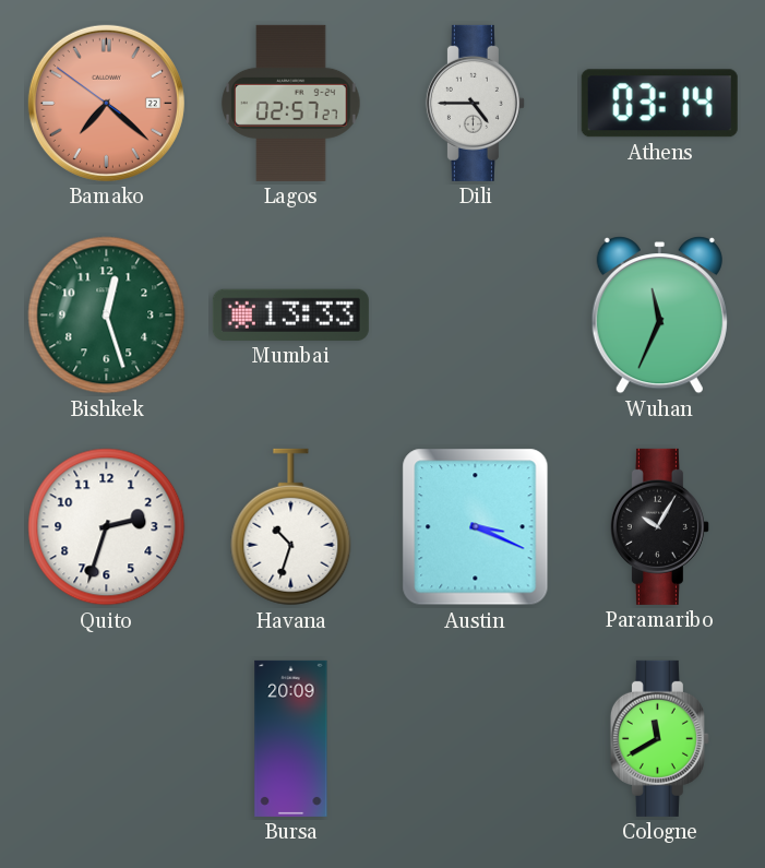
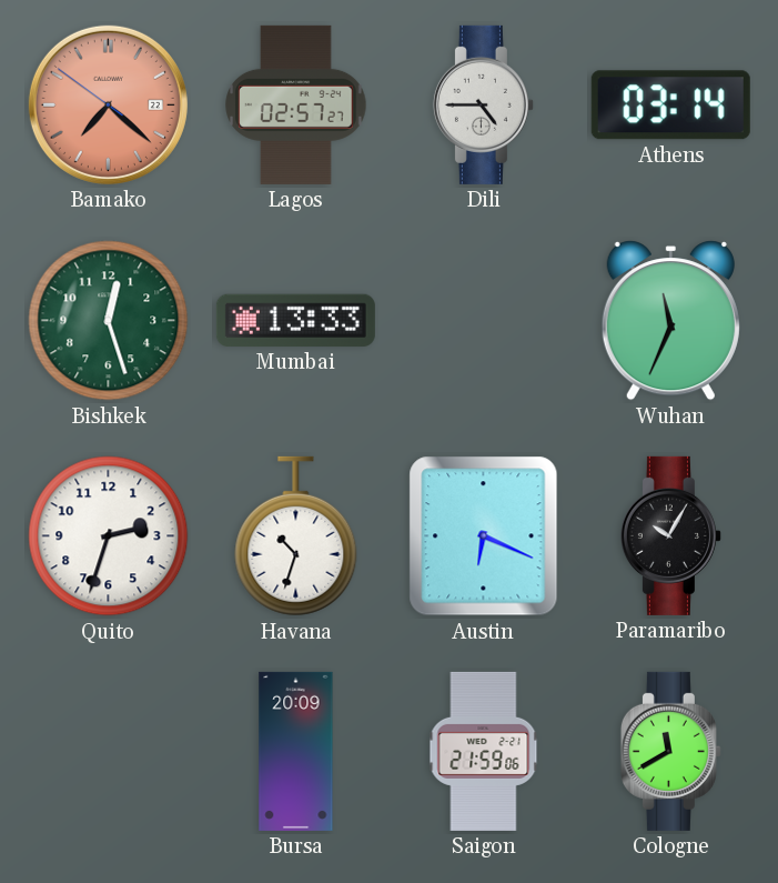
Austin: 3:19 -> 6:19
Saigon: none -> 21:59
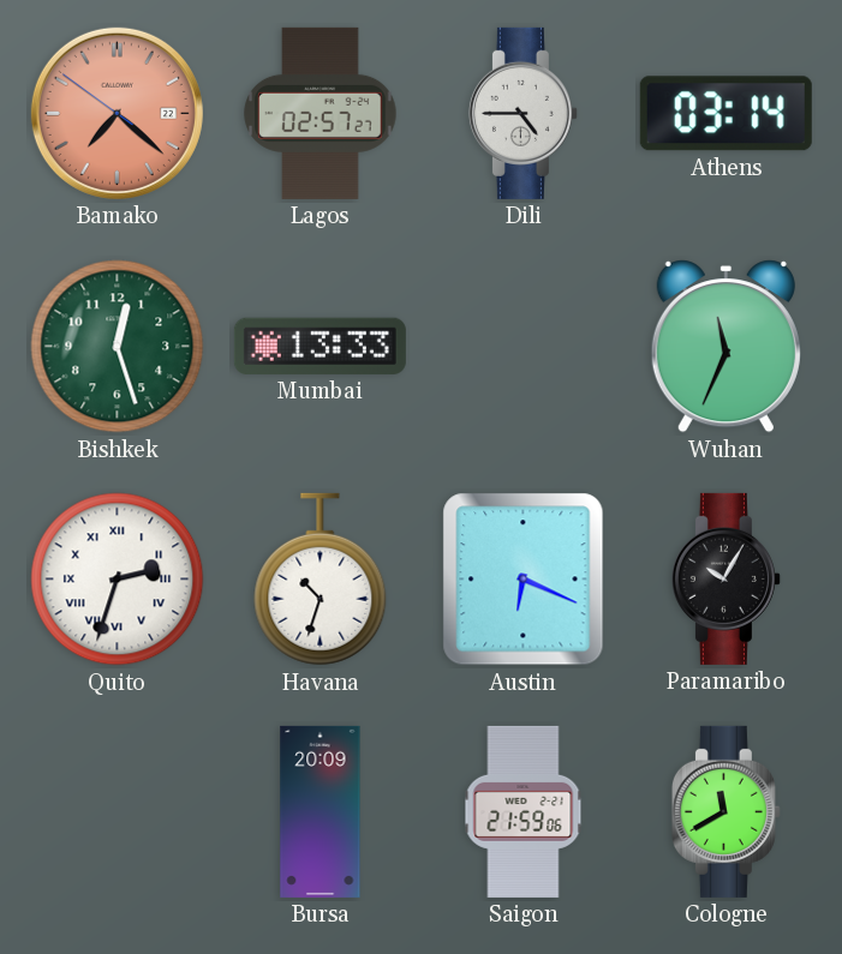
Quito numerals: Arabic -> Roman
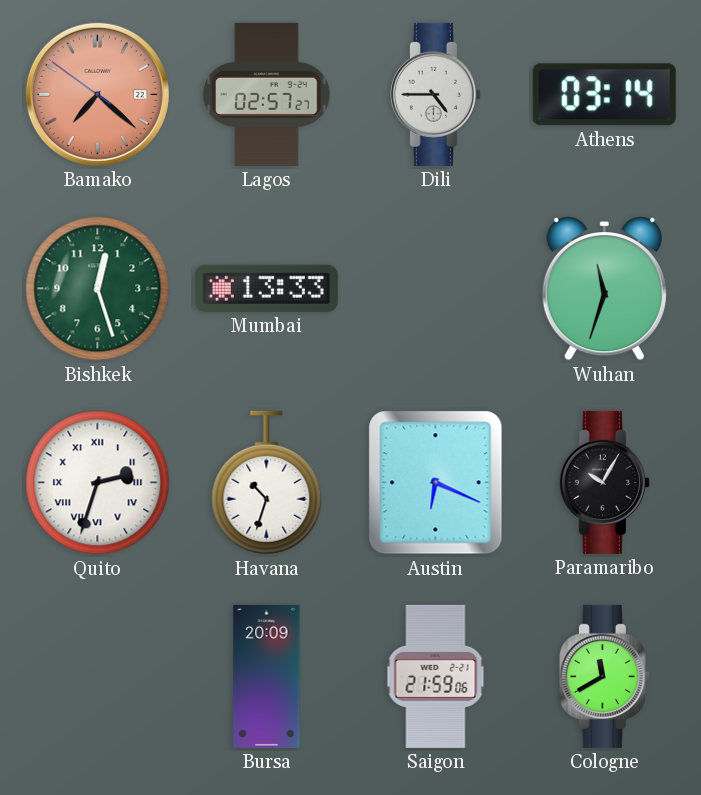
Wuhan: 11:34 -> 11:33
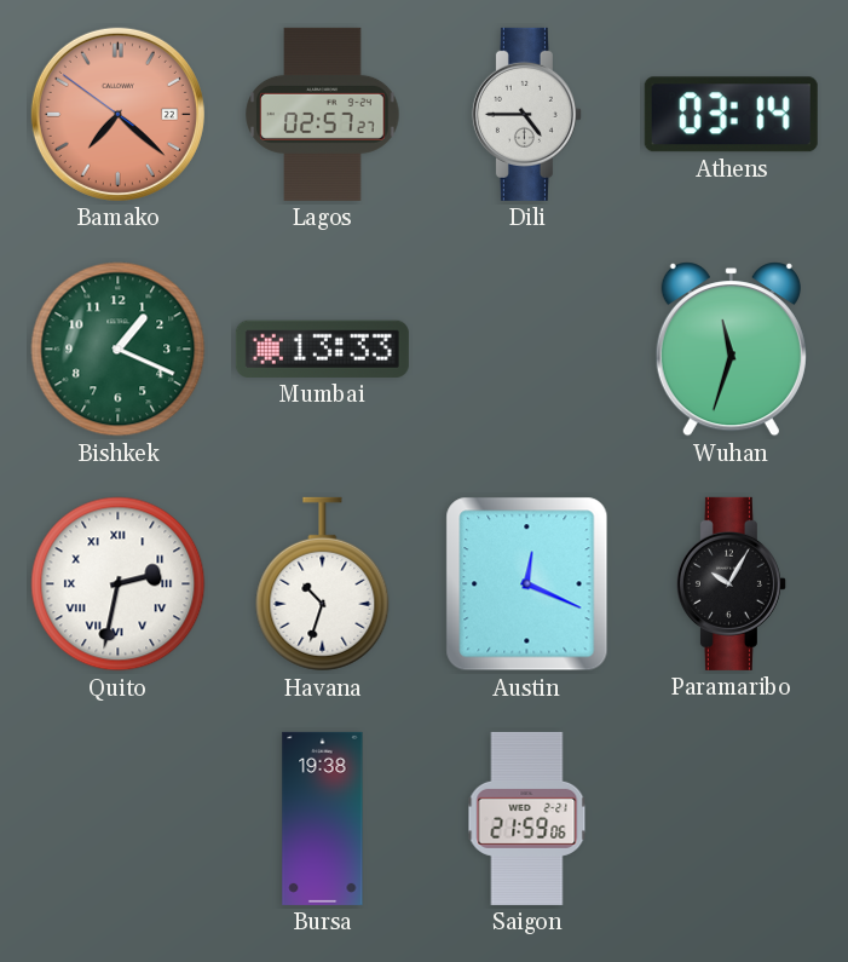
Bishkek: 12:27 -> 1:19
Quito: 2:33 -> 2:32
Austin: 6:19 -> 12:19
Bursa: 20:09 -> 19:38
Cologne: 11:40 -> none
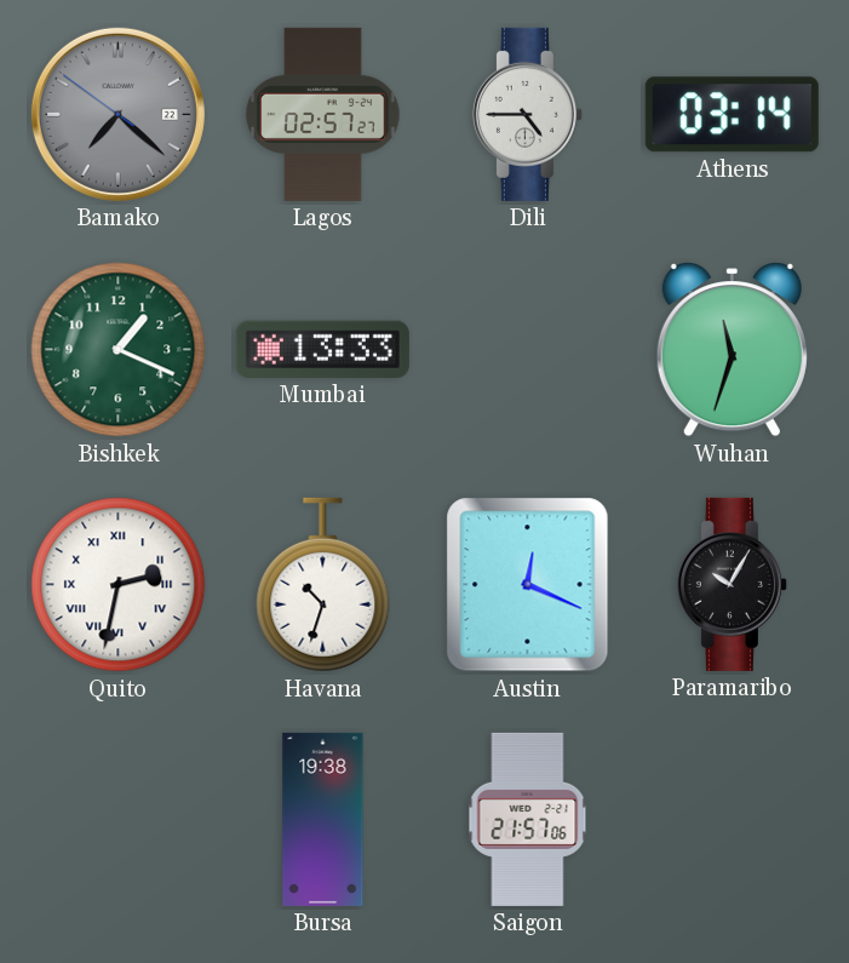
Bamako dial: salmon -> grey
Saigon: 21:59 -> 21:57
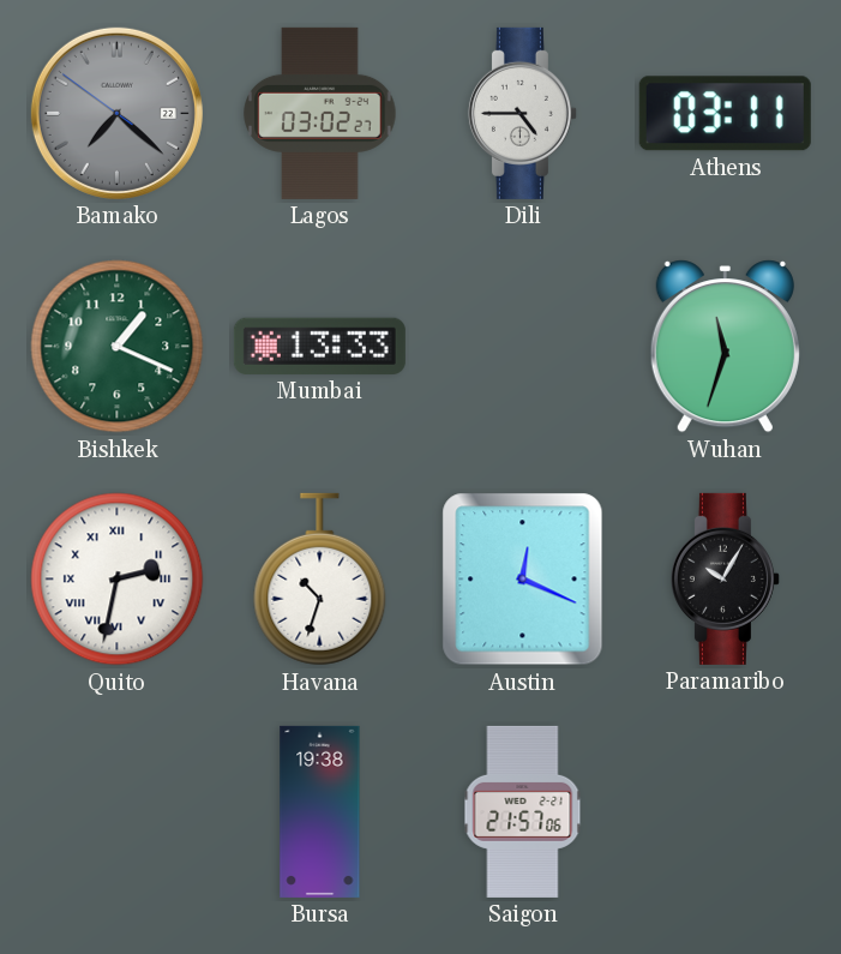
Lagos: 02:57 -> 03:02
Athens: 03:14 -> 03:11
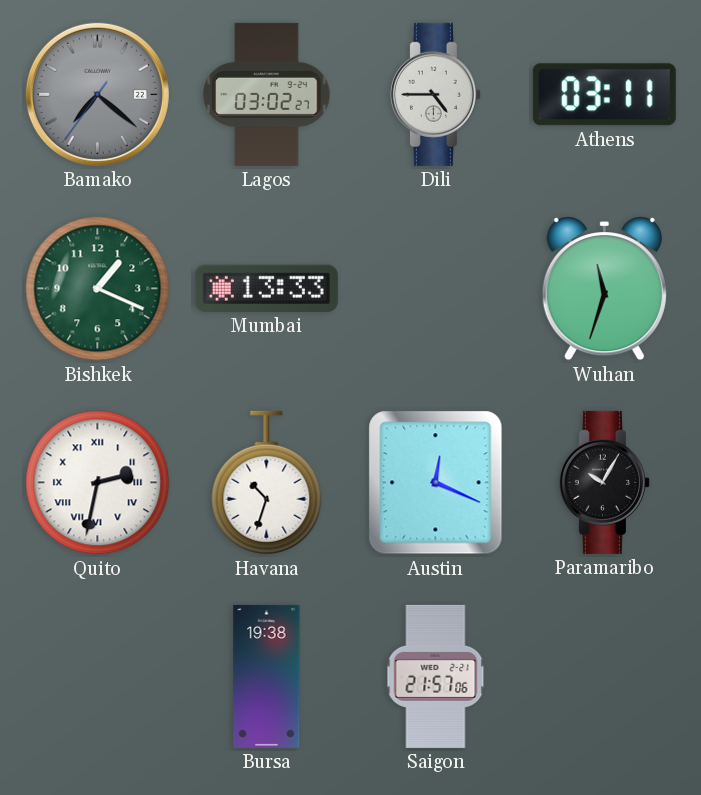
Bamako: 7:21:51 -> 7:21:36
